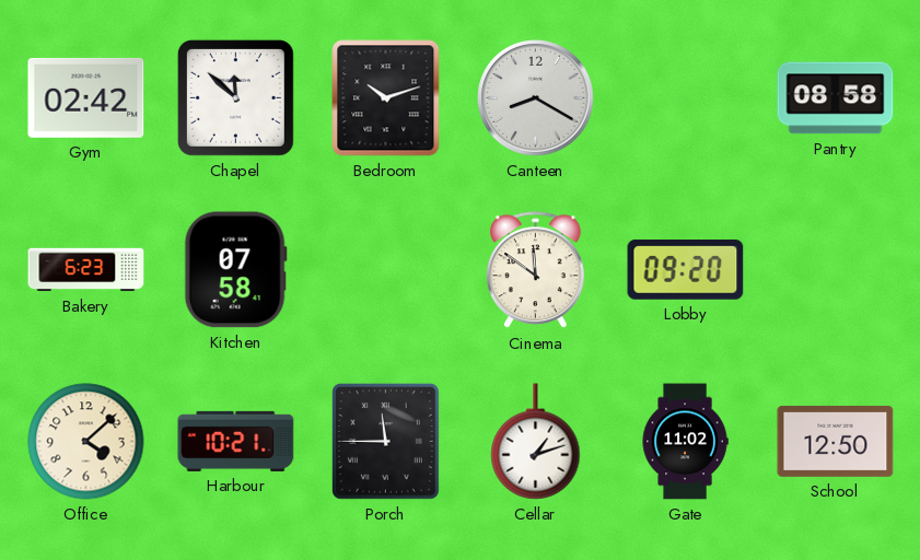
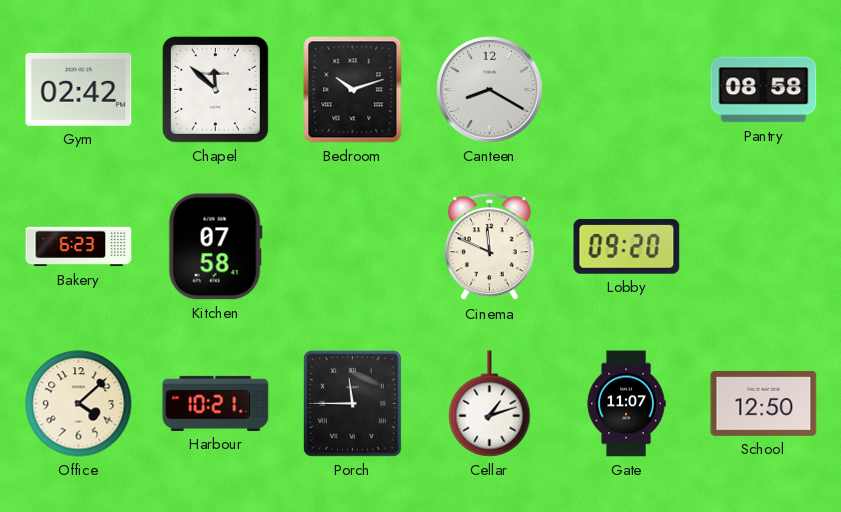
Cinema: 11:51 -> 11:49
Gate: 11:02 -> 11:07
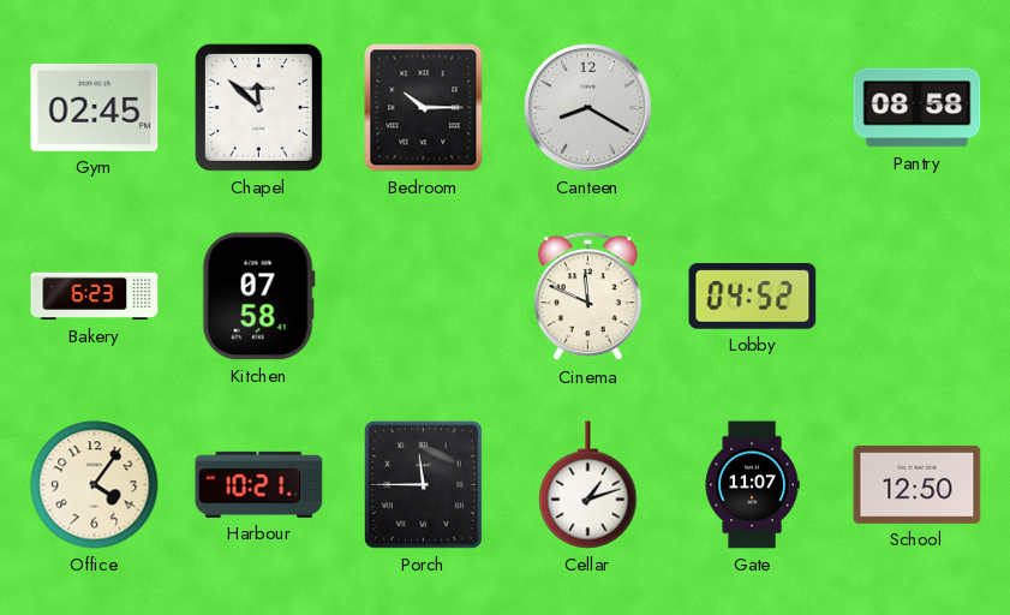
Gym: 02:42 -> 02:45
Bedroom: 10:12 -> 10:15
Lobby: 09:20 -> 04:52
Office: 4:08 -> 4:06
